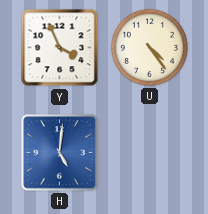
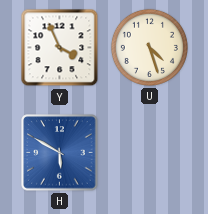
U: 4:24 -> 4:27
H: 5:01 -> 5:50
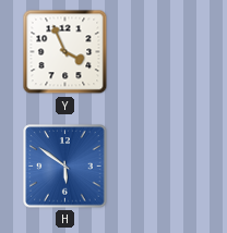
U: 4:27 -> none
H: 5:50 -> 5:51
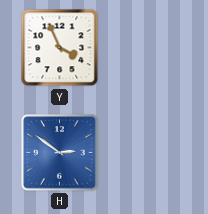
H: 5:51 -> 2:51
